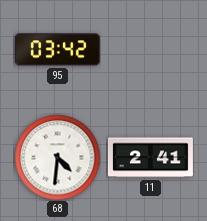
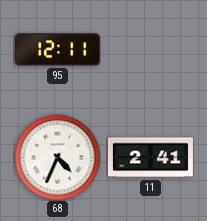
95: 03:42 -> 12:11
68: 4:31 -> 4:34
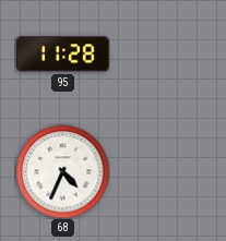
95: 12:11 -> 11:28
11: 2:41 -> none
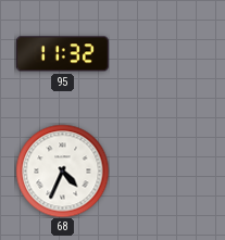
95: 11:28 -> 11:32
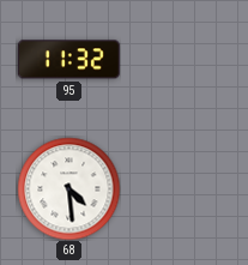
68: 4:34 -> 4:29
